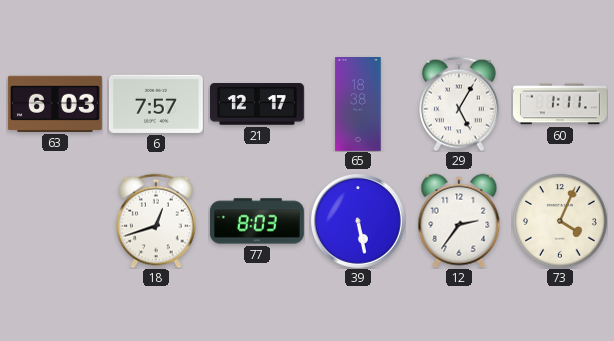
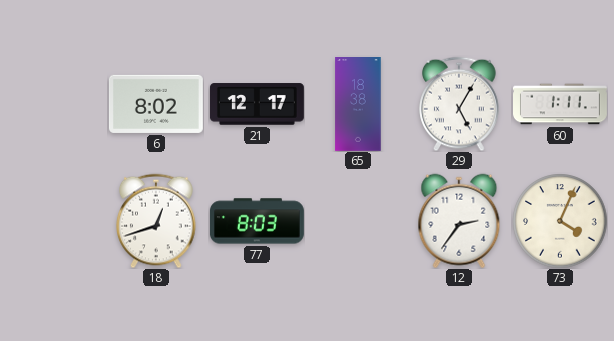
63: 6:03 -> none
6: 7:57 -> 8:02
39: 5:28 -> none
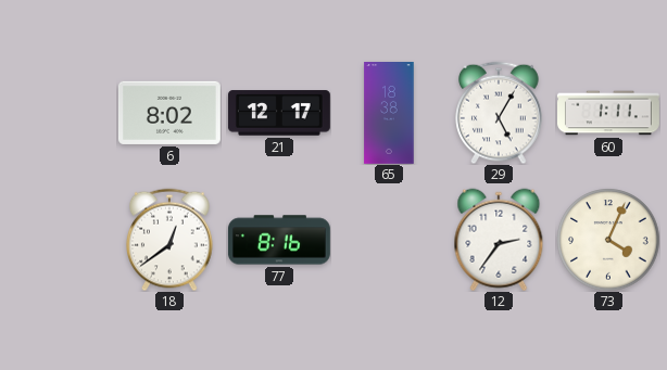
18: 12:42 -> 12:39
77: 8:03 -> 8:16
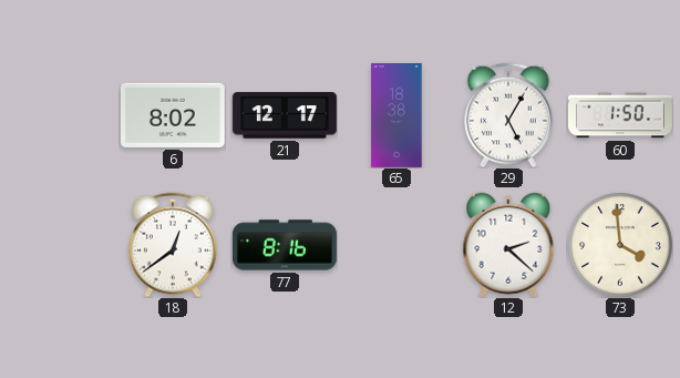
60: 1:11 -> 1:50
12: 2:36 -> 2:22
73: 4:04 -> 3:59
